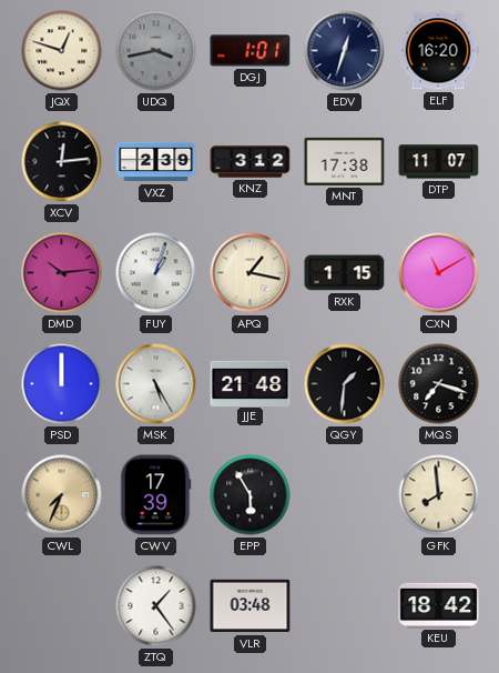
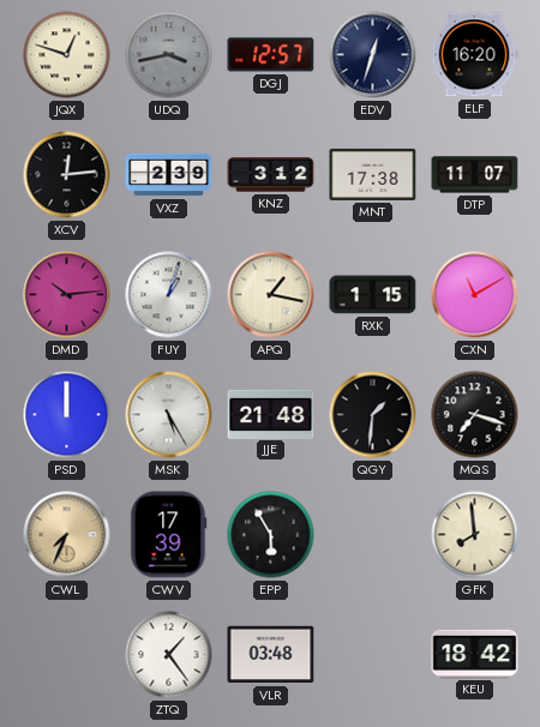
DGJ: 1:01 -> 12:57
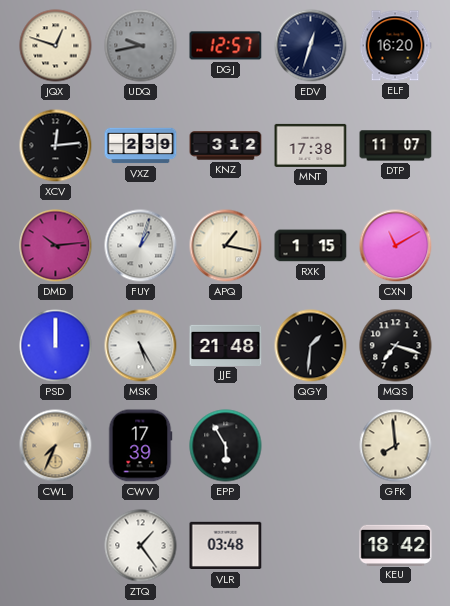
UDQ: 3:43 -> 9:43
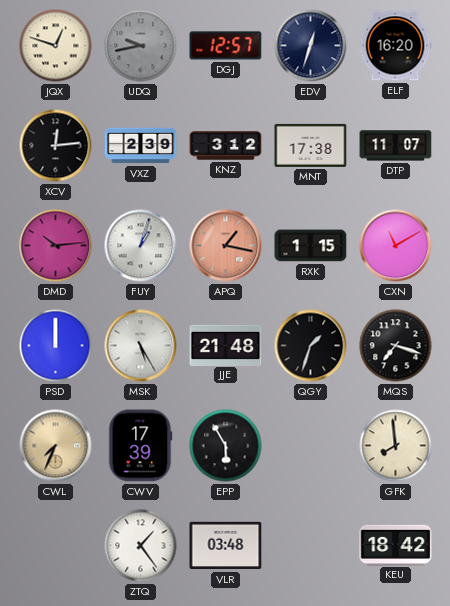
APQ dial: cream -> salmon
QGY: 1:31 -> 1:33
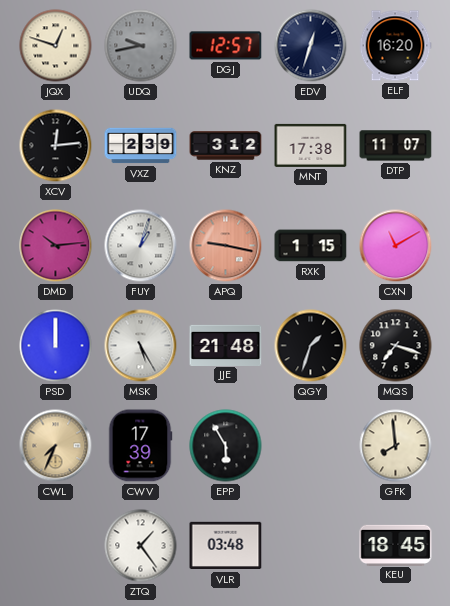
APQ: 1:17 -> 9:17
KEU: 18:42 -> 18:45
